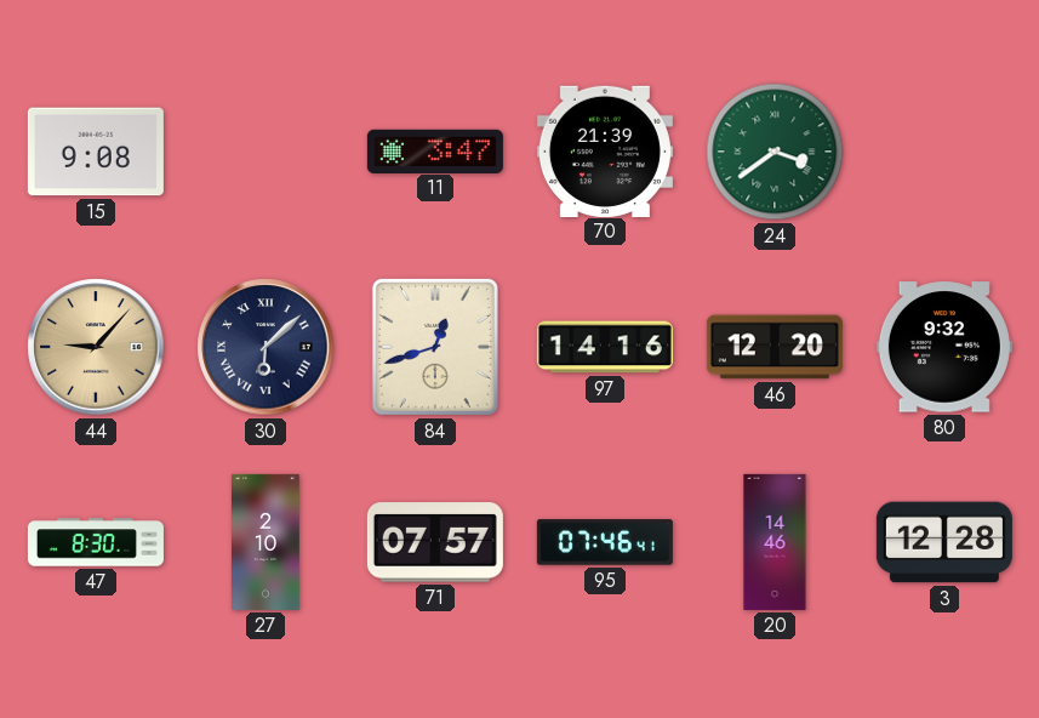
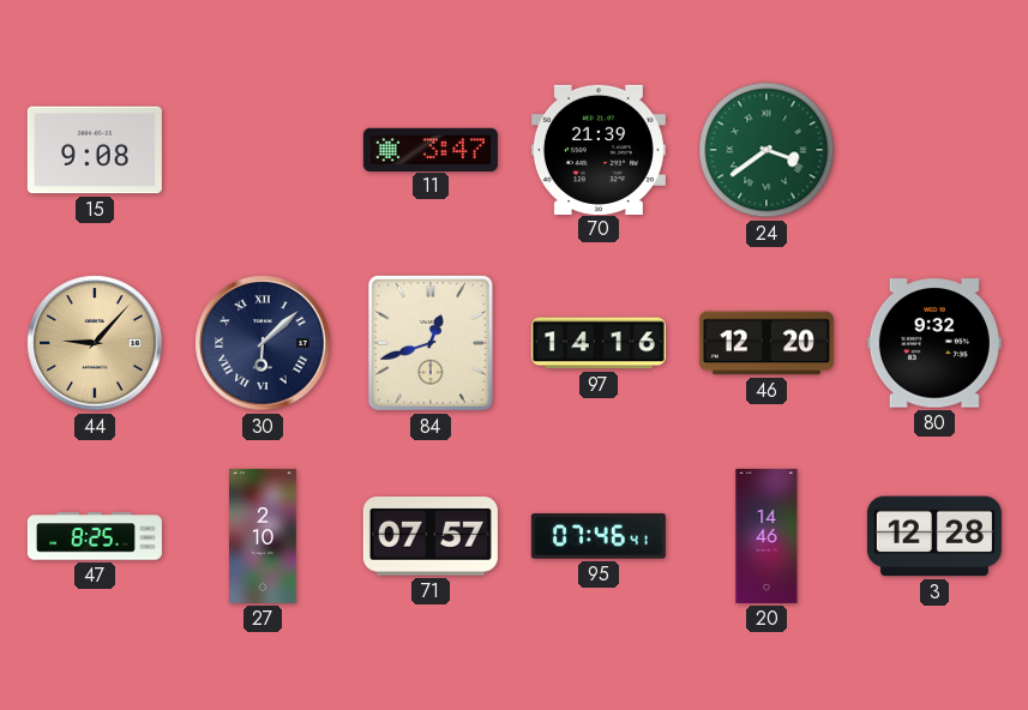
47: 8:30 -> 8:25
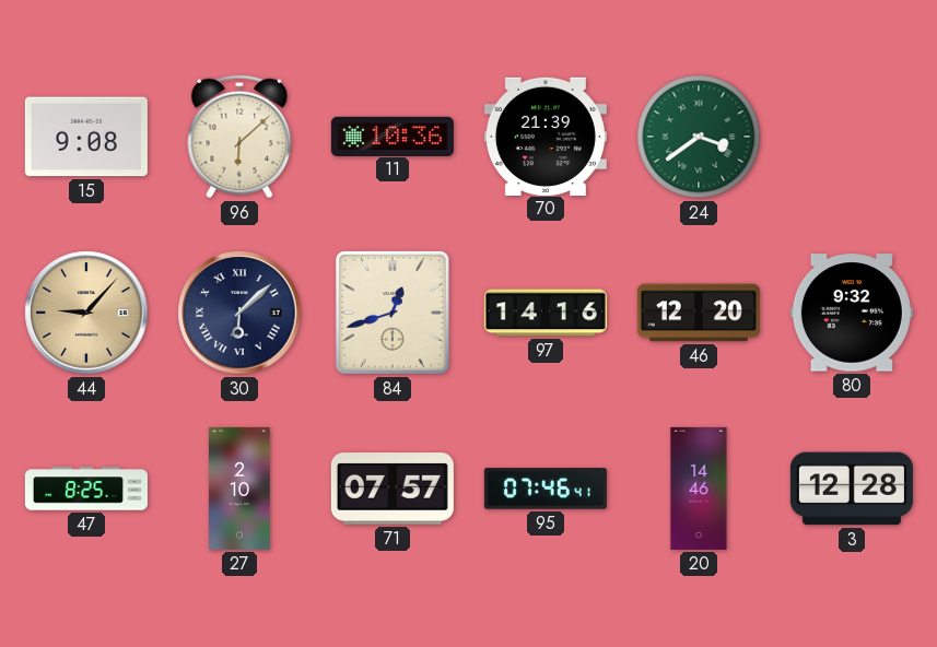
96: none -> 6:08
11: 3:47 -> 10:36
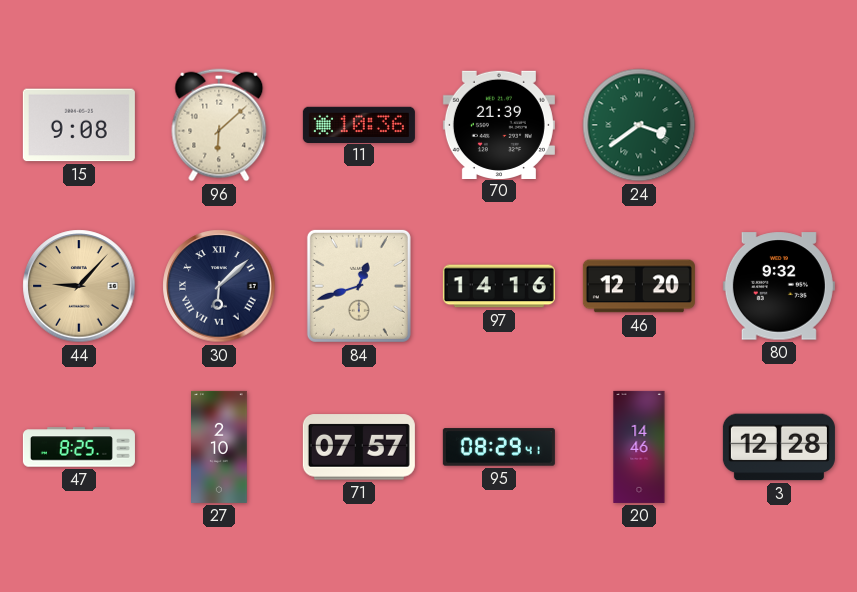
95: 07:46 -> 08:29
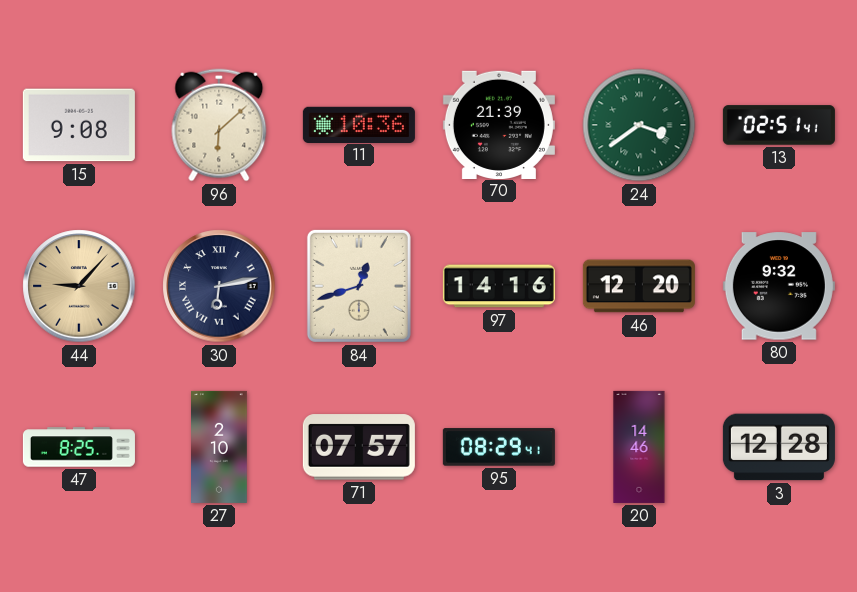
13: none -> 02:51
30: 6:08 -> 6:13
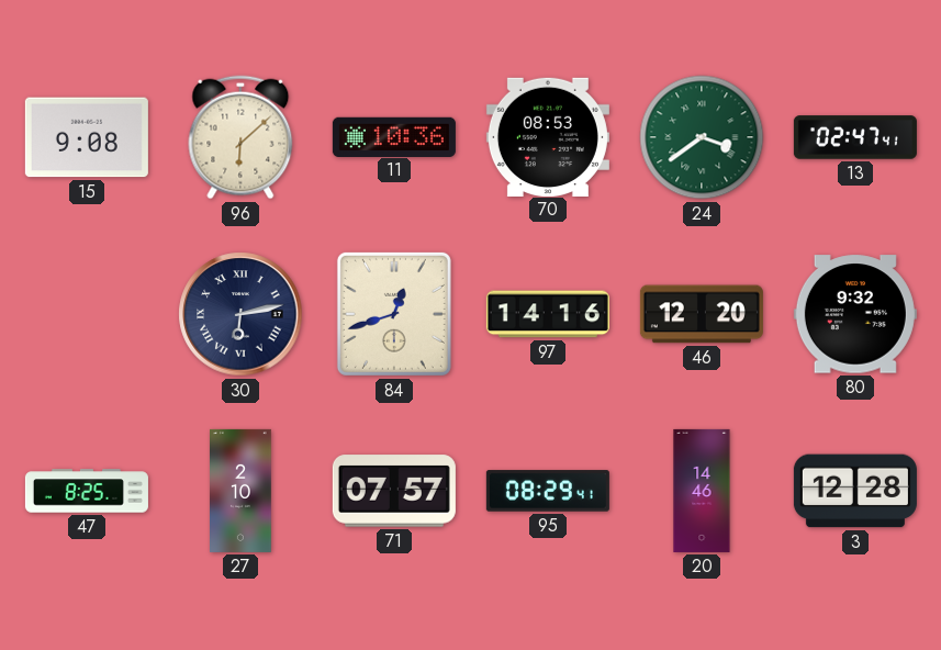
70: 21:39 -> 08:53
13: 02:51 -> 02:47
44: 9:07 -> none
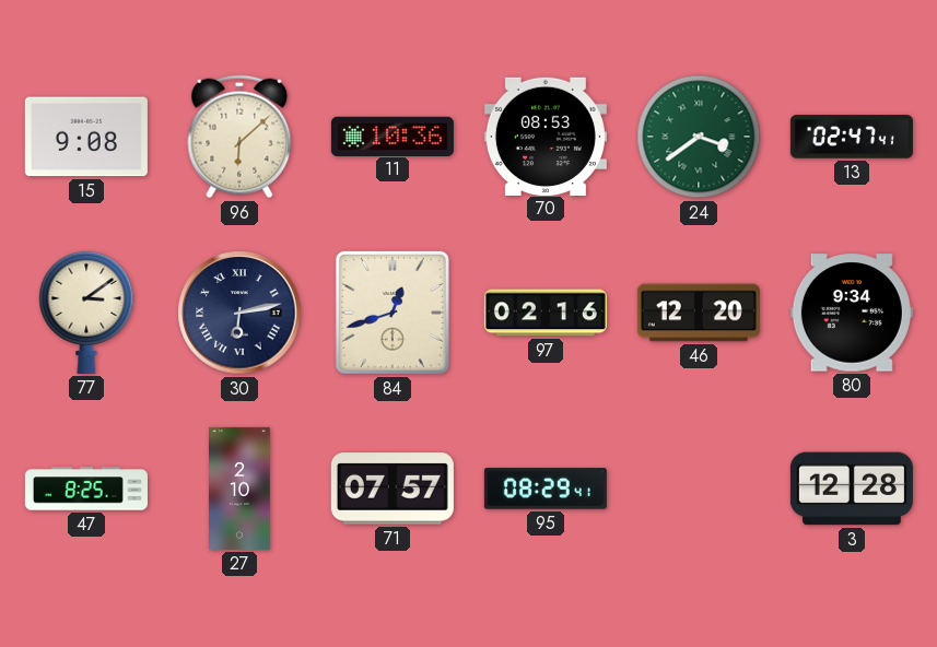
77: none -> 3:09
97: 14:16 -> 02:16
80: 9:32 -> 9:34
20: 14:46 -> none
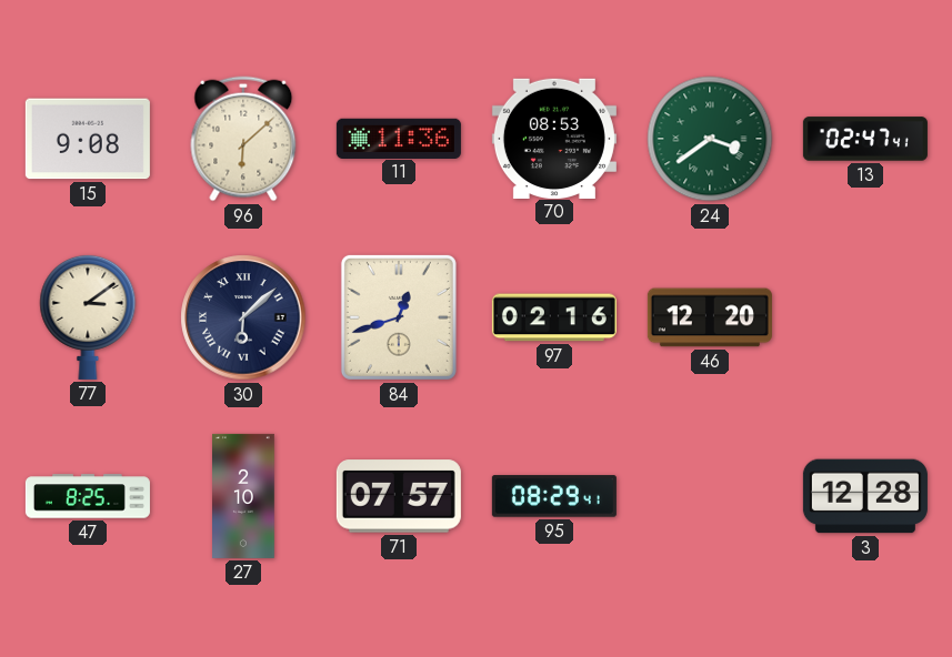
11: 10:36 -> 11:36
30: 6:13 -> 6:08
80: 9:34 -> none
